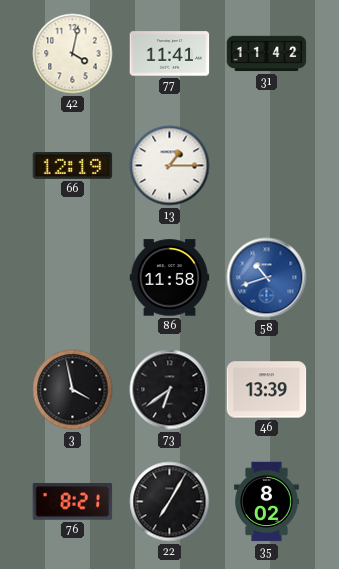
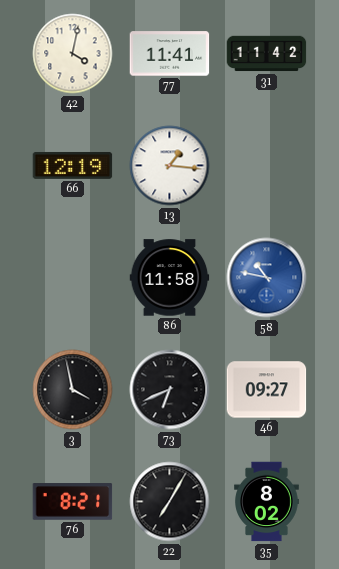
13: 1:15 -> 1:16
58: 10:42 -> 10:47
73: 6:39 -> 6:41
46: 13:39 -> 09:27
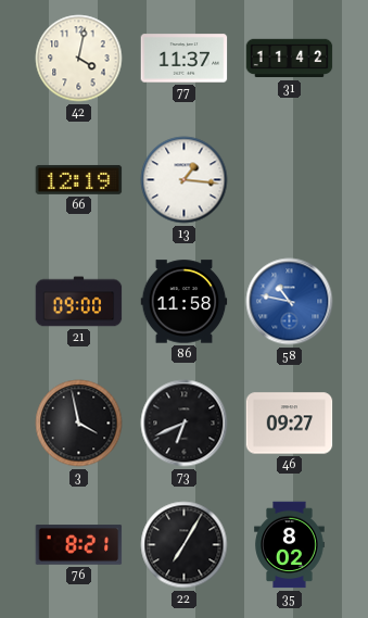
77: 11:41 -> 11:37
21: none -> 09:00
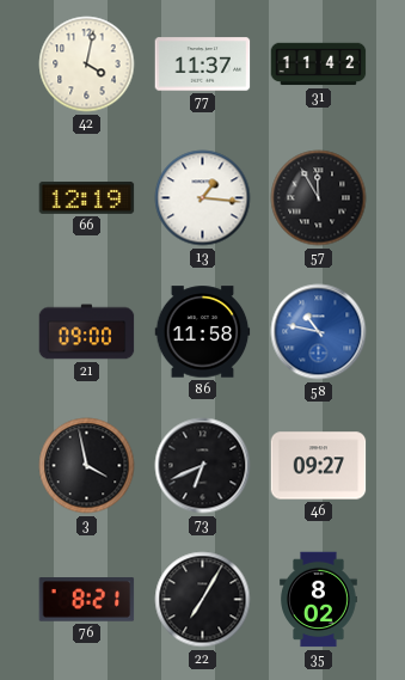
57: none -> 11:55
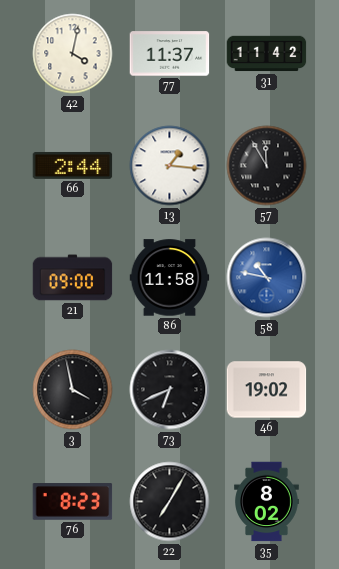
66: 12:19 -> 2:44
46: 09:27 -> 19:02
76: 8:21 -> 8:23
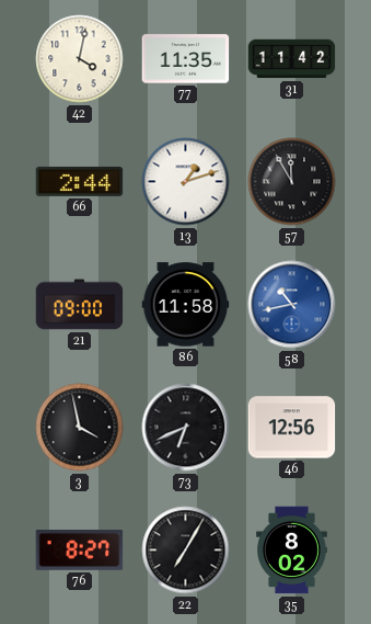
77: 11:37 -> 11:35
13: 1:16 -> 1:12
58: 10:47 -> 10:43
46: 19:02 -> 12:56
76: 8:23 -> 8:27
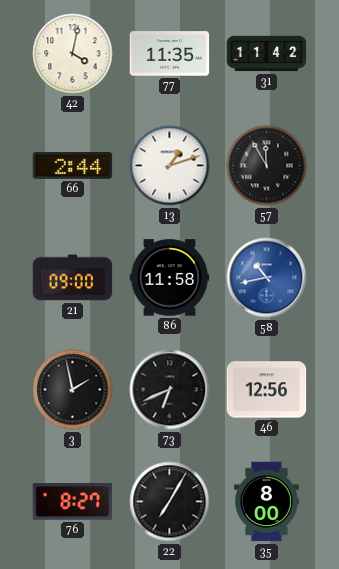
3: 3:58 -> 1:58
35: 8:02 -> 8:00
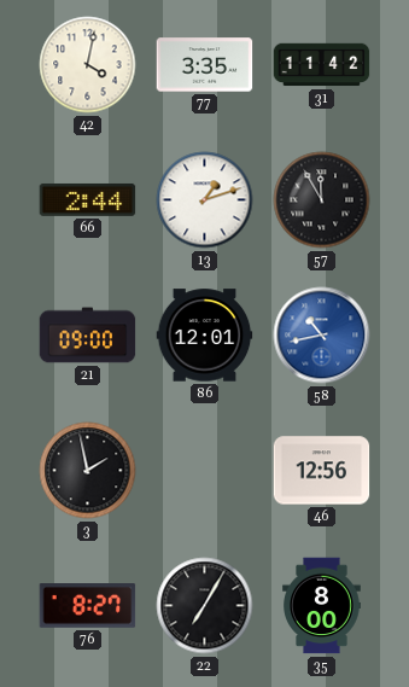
77: 11:35 -> 3:35
86: 11:58 -> 12:01
73: 6:41 -> none
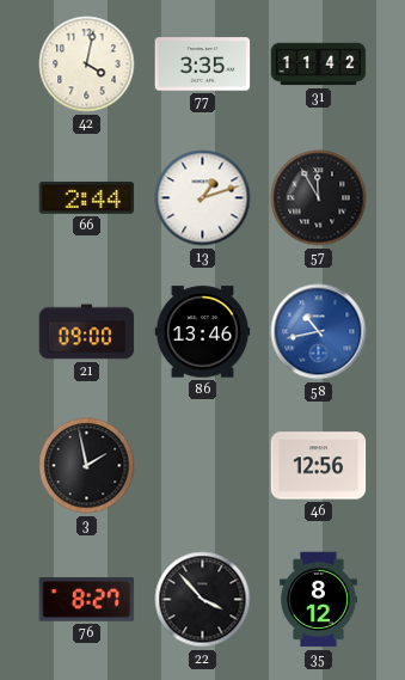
86: 12:01 -> 13:46
22: 7:05 -> 3:53
35: 8:00 -> 8:12
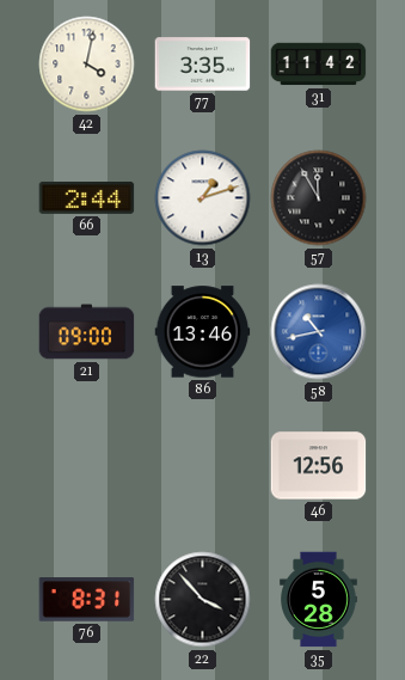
3: 1:58 -> none
76: 8:27 -> 8:31
35: 8:12 -> 5:28
